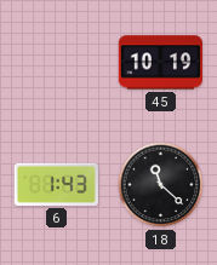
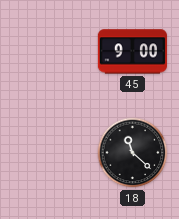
45: 10:19 -> 9:00
6: 1:43 -> none
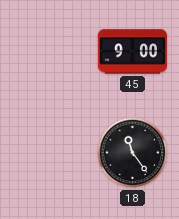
18: 11:22 -> 11:24
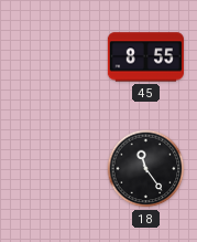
45: 9:00 -> 8:55
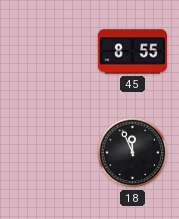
18: 11:24 -> 11:56
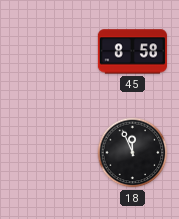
45: 8:55 -> 8:58
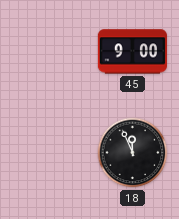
45: 8:58 -> 9:00
